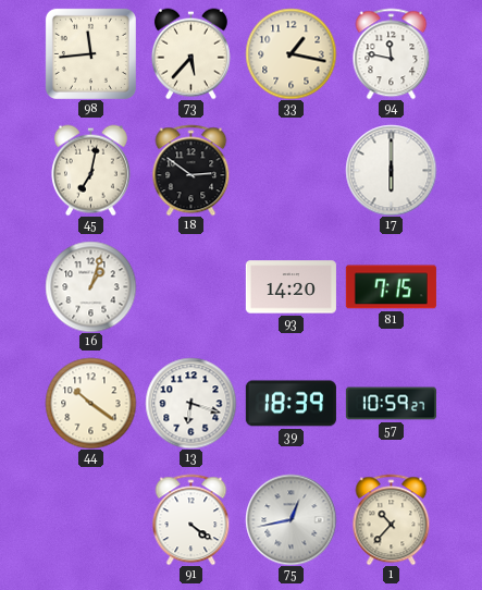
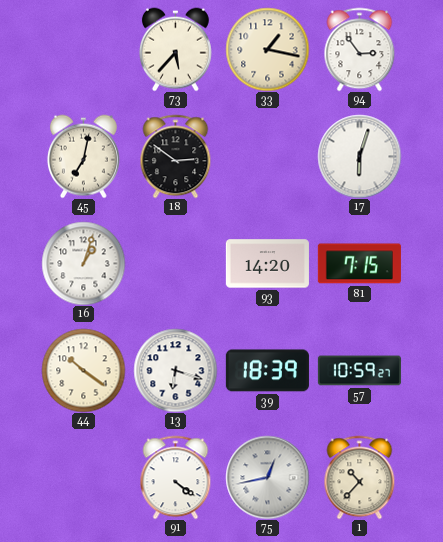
98: 11:44 -> none
94: 11:47 -> 2:54
17: 6:00 -> 6:03
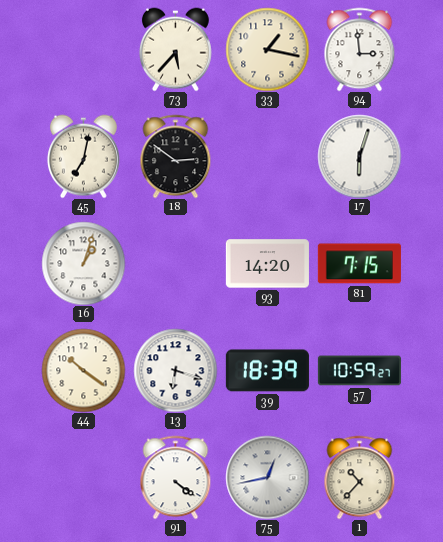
94: 2:54 -> 2:59
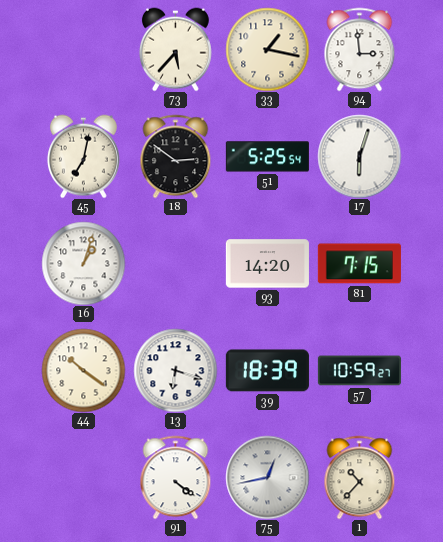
51: none -> 5:25
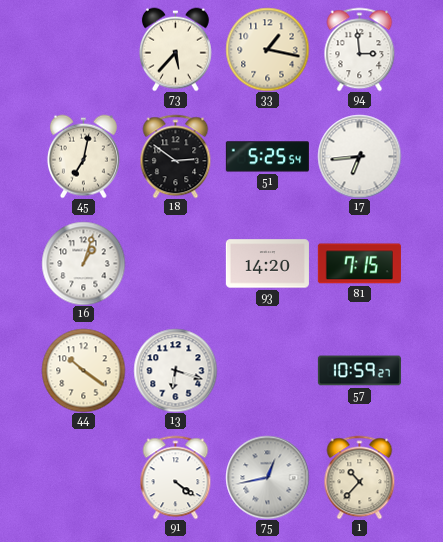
17: 6:03 -> 6:44
39: 18:39 -> none
